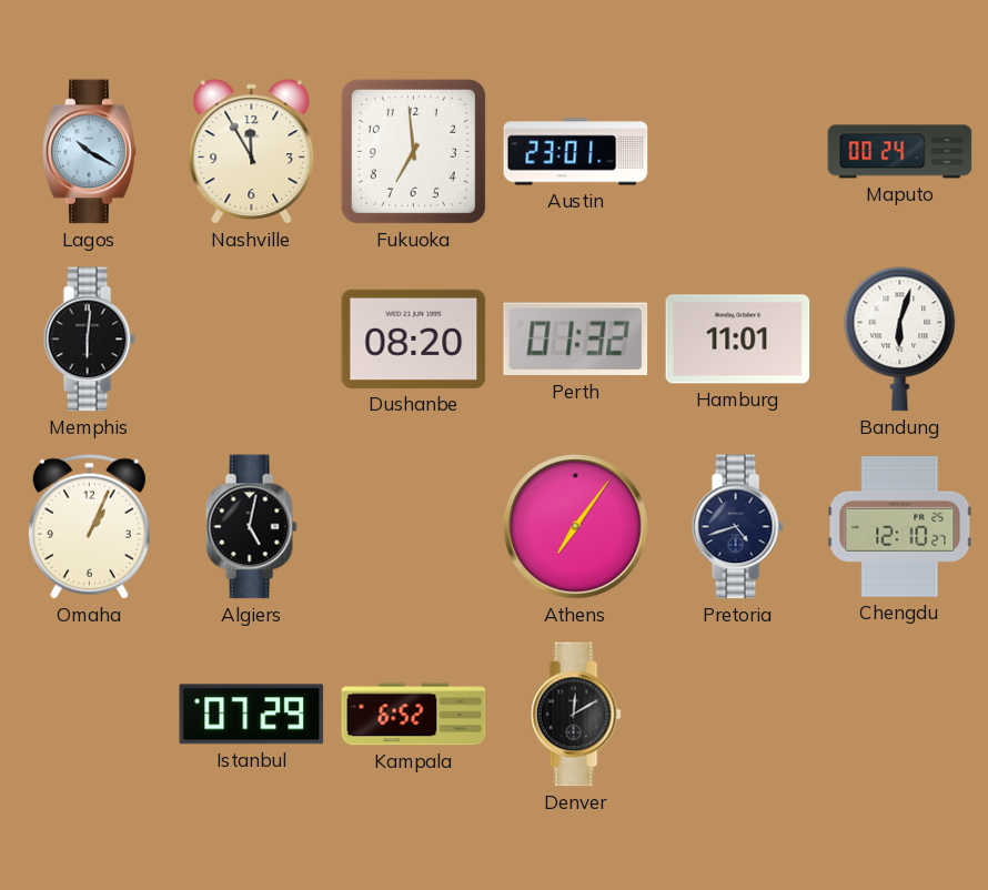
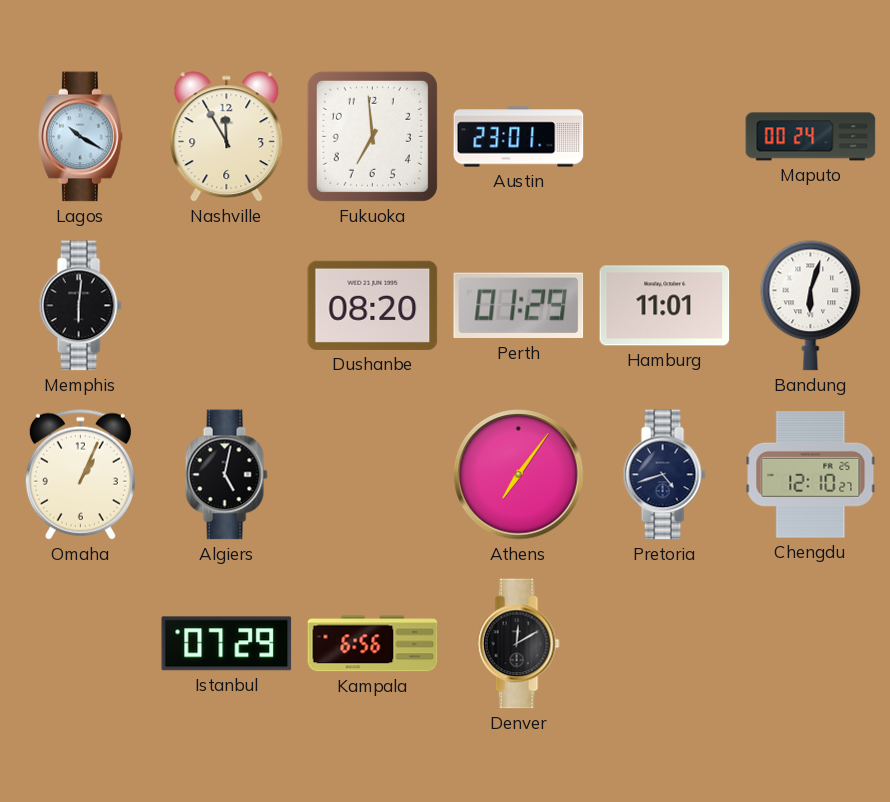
Perth: 01:32 -> 01:29
Kampala: 6:52 -> 6:56
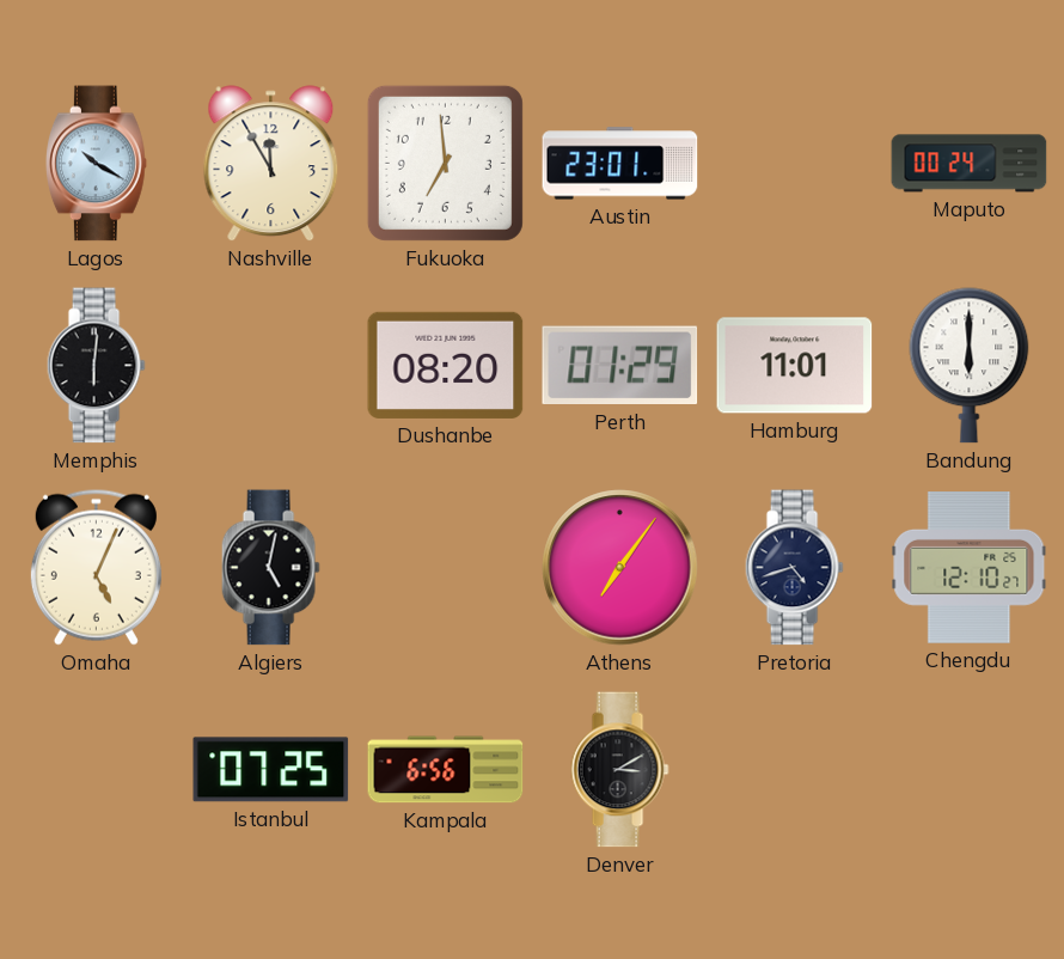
Bandung: 6:03 -> 6:00
Omaha: 1:04 -> 5:04
Istanbul: 07:29 -> 07:25
Denver: 12:10 -> 3:10
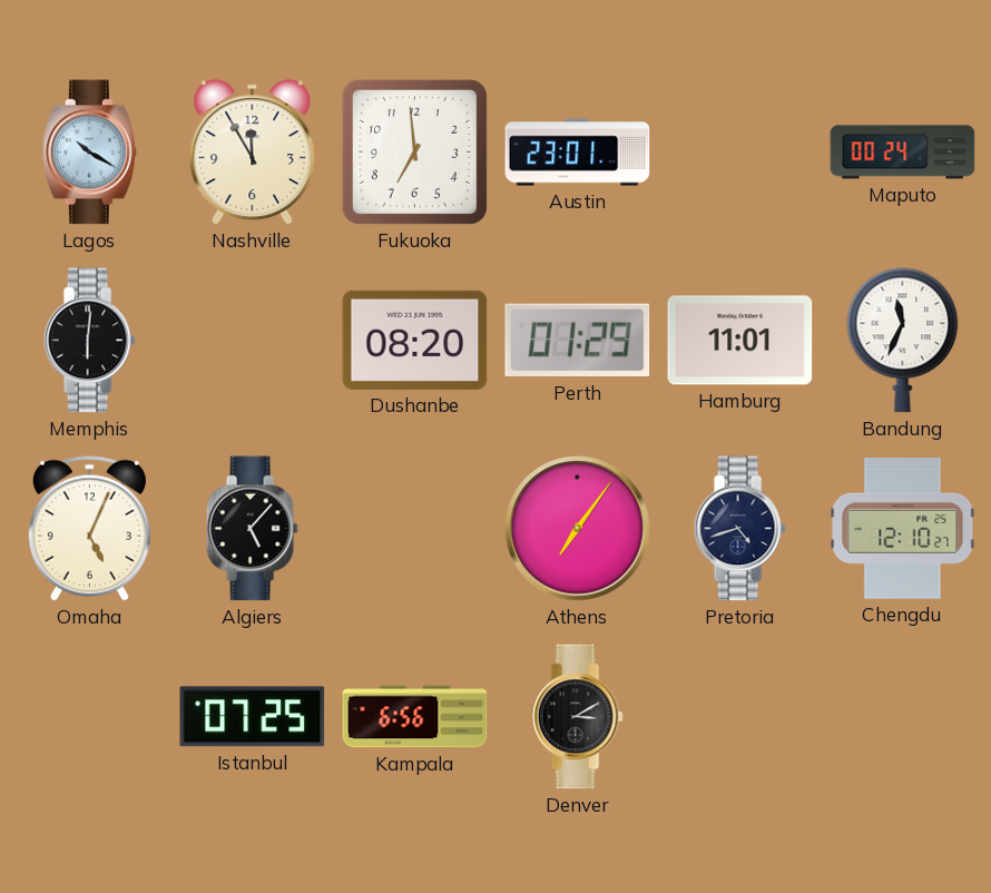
Bandung: 6:00 -> 11:34
Algiers: 5:02 -> 5:07
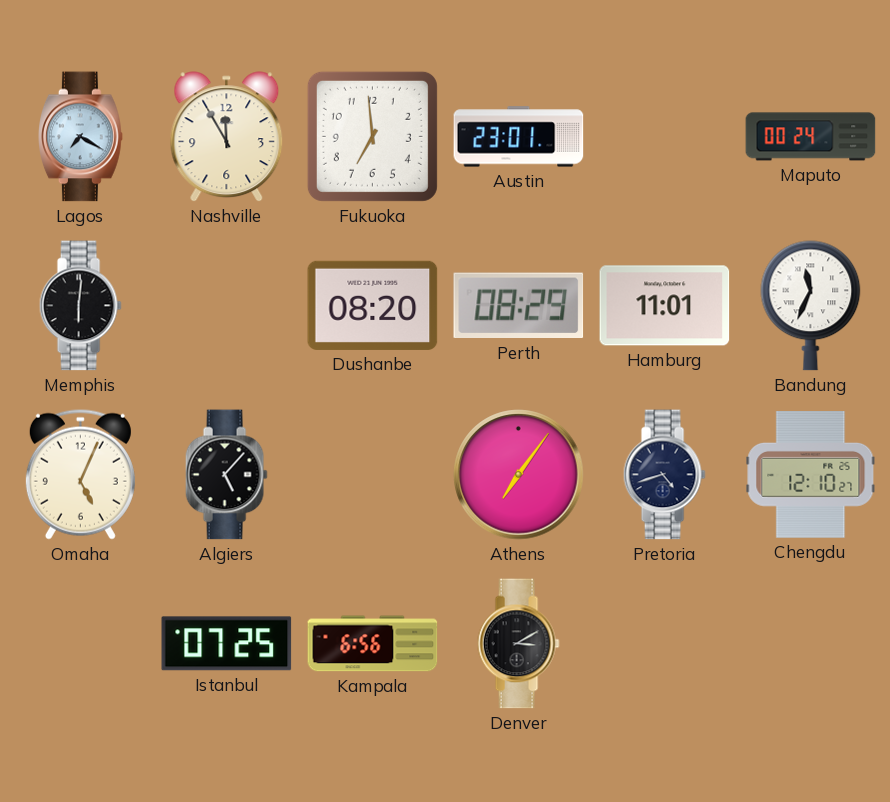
Lagos: 10:20 -> 7:20
Perth: 01:29 -> 08:29
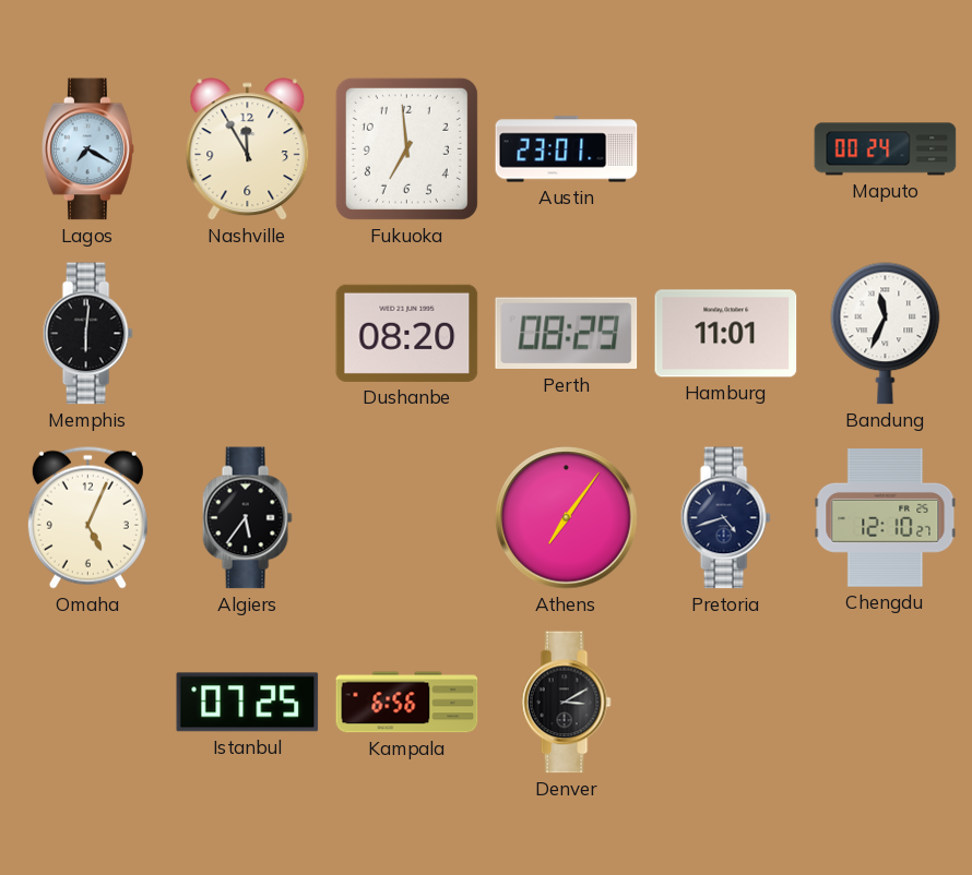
Algiers: 5:07 -> 5:36
